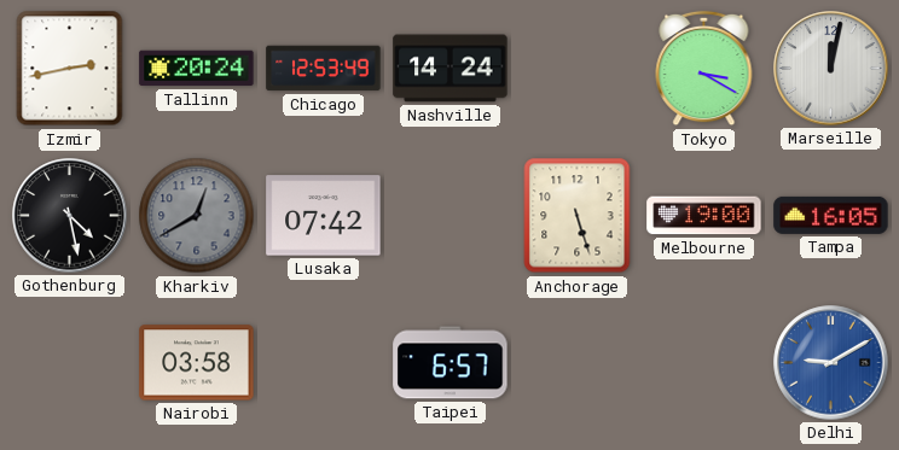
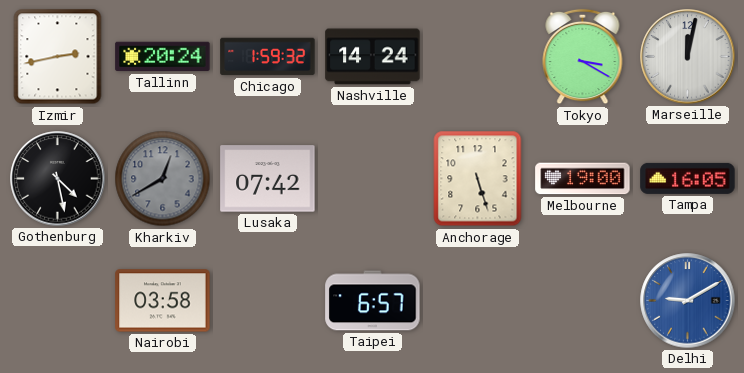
Chicago: 12:53 -> 1:59
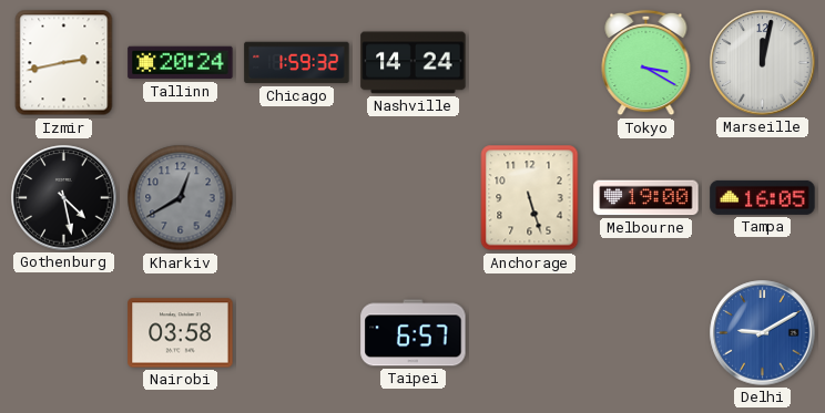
Lusaka: 07:42 -> none
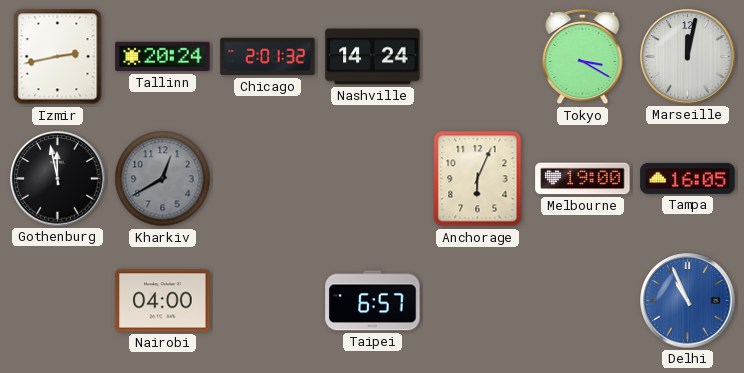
Chicago: 1:59 -> 2:01
Gothenburg: 4:28 -> 11:58
Anchorage: 5:27 -> 6:04
Nairobi: 03:58 -> 04:00
Delhi: 9:10 -> 10:56
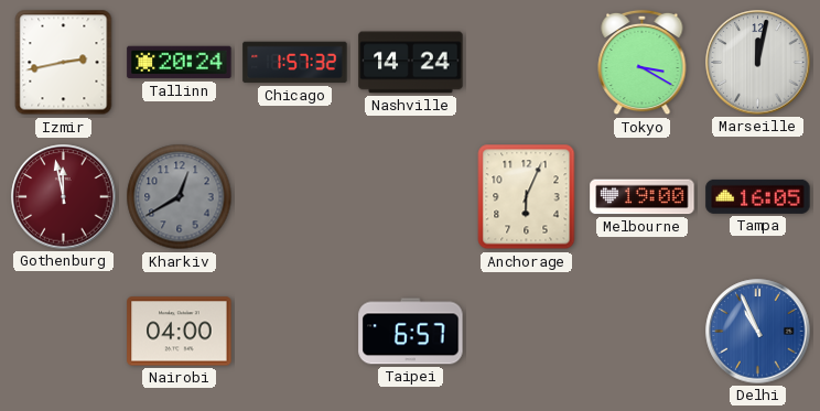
Chicago: 2:01 -> 1:57
Gothenburg dial: black -> burgundy
